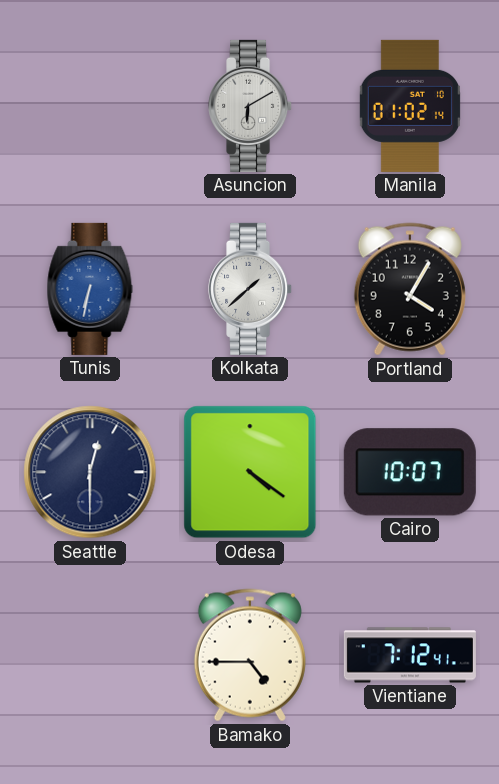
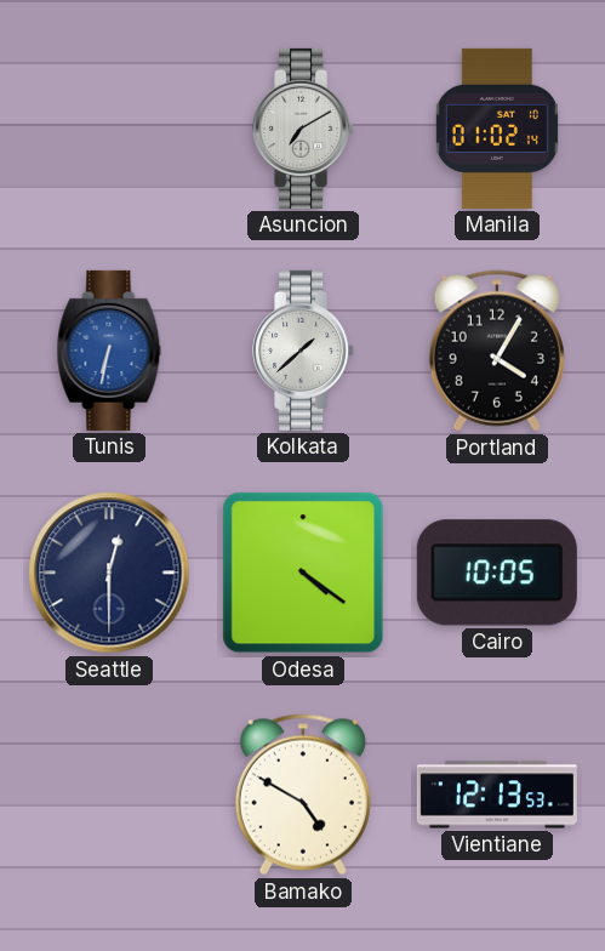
Asuncion: 6:10 -> 7:10
Cairo: 10:07 -> 10:05
Bamako: 4:45 -> 4:50
Vientiane: 7:12 -> 12:13
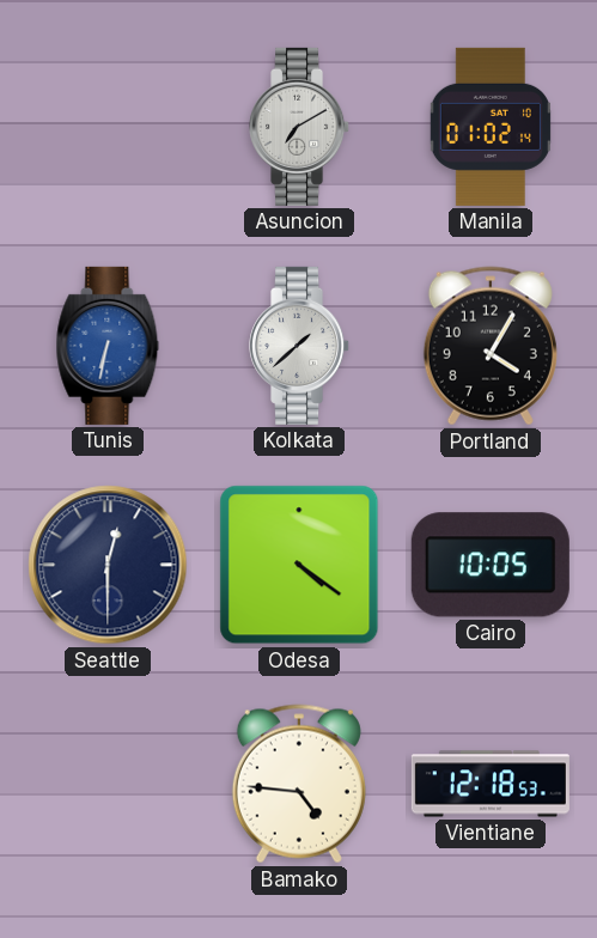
Bamako: 4:50 -> 4:46
Vientiane: 12:13 -> 12:18
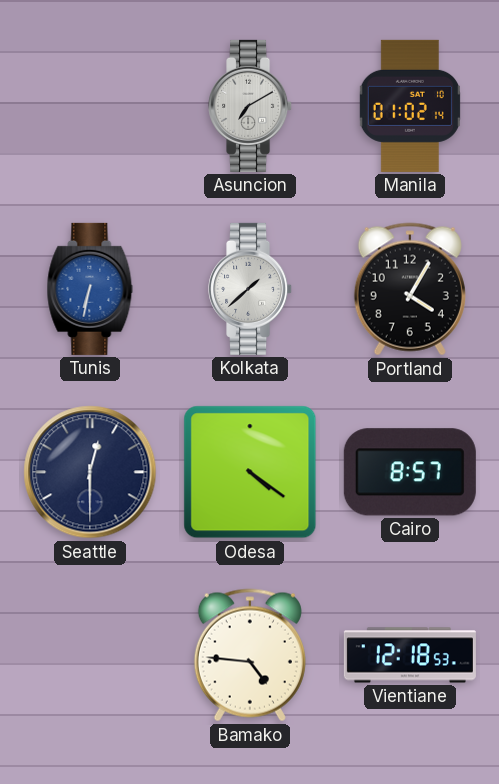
Cairo: 10:05 -> 8:57
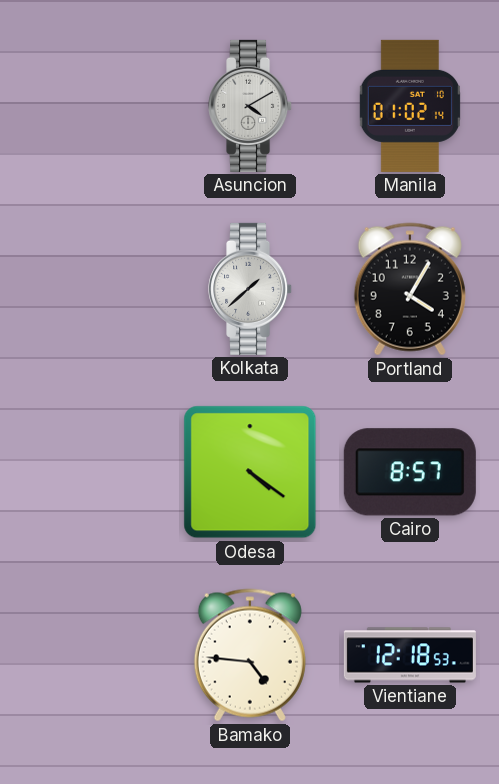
Asuncion: 7:10 -> 4:10
Tunis: 6:32 -> none
Seattle: 12:30 -> none
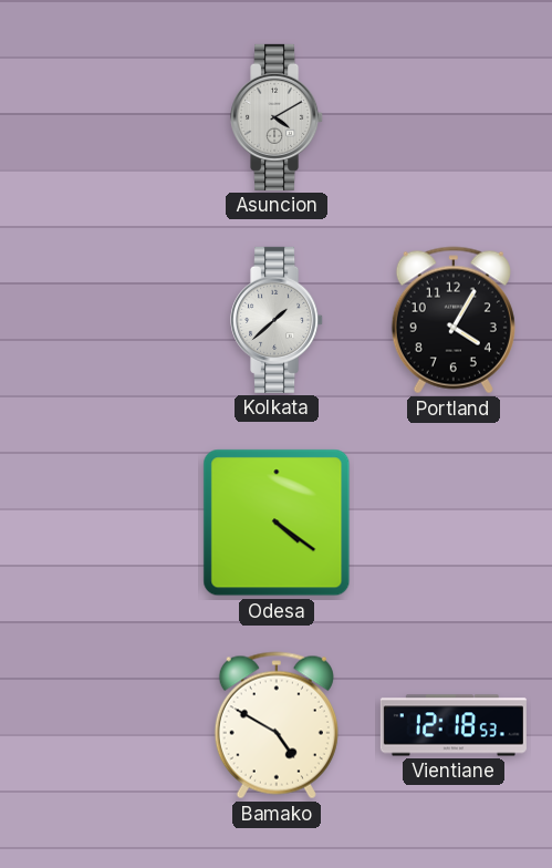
Manila: 01:02 -> none
Cairo: 8:57 -> none
Bamako: 4:46 -> 4:50
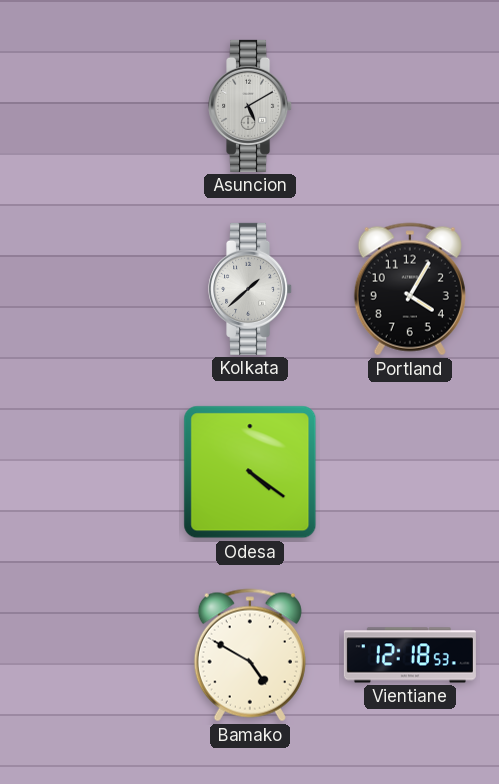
Asuncion: 4:10 -> 5:10
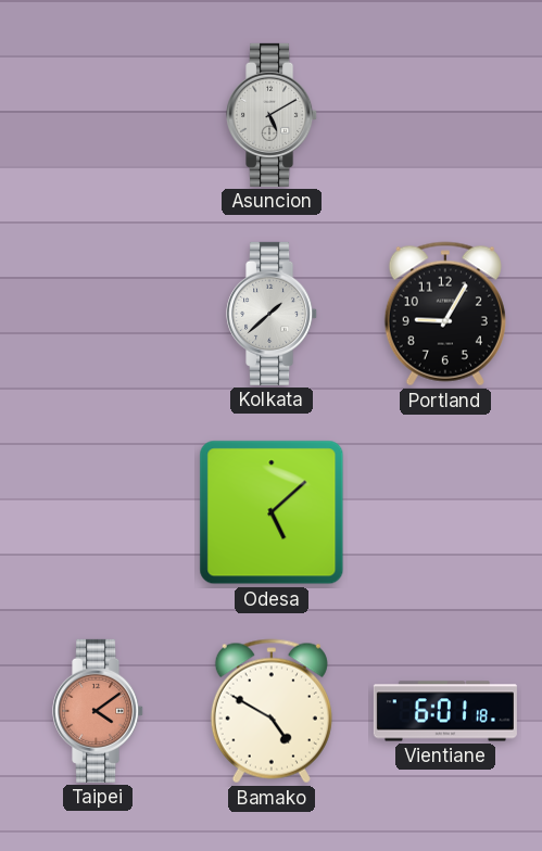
Portland: 4:05 -> 9:05
Odesa: 4:21 -> 5:08
Taipei: none -> 4:09
Vientiane: 12:18 -> 6:01
